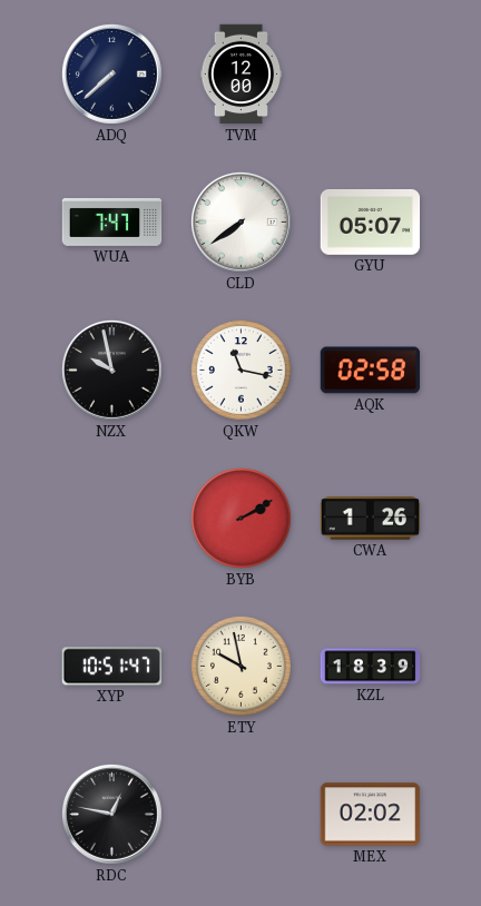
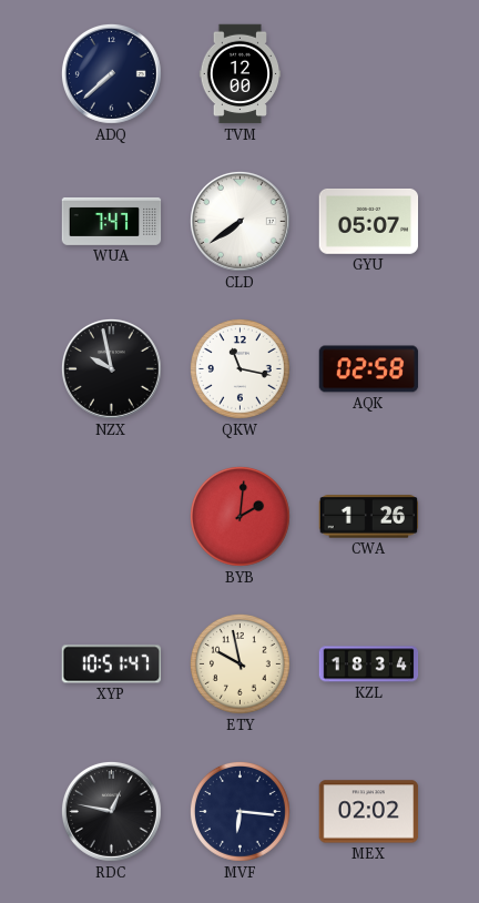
BYB: 2:10 -> 2:01
KZL: 18:39 -> 18:34
MVF: none -> 6:16
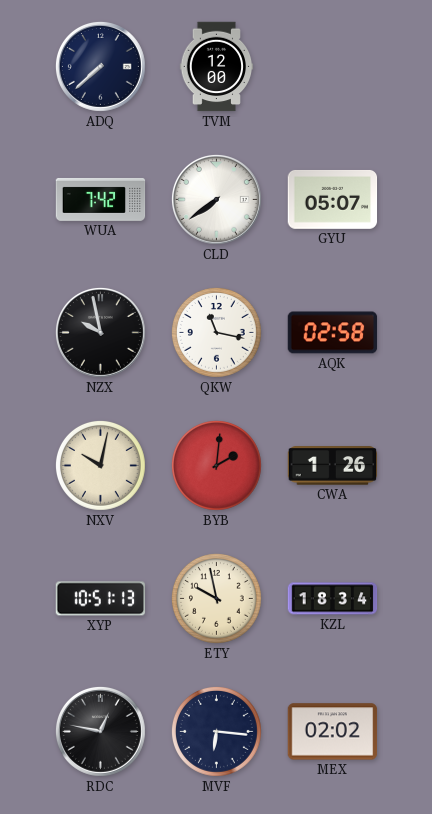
WUA: 7:47 -> 7:42
NXV: none -> 10:02
XYP: 10:51:47 -> 10:51:13
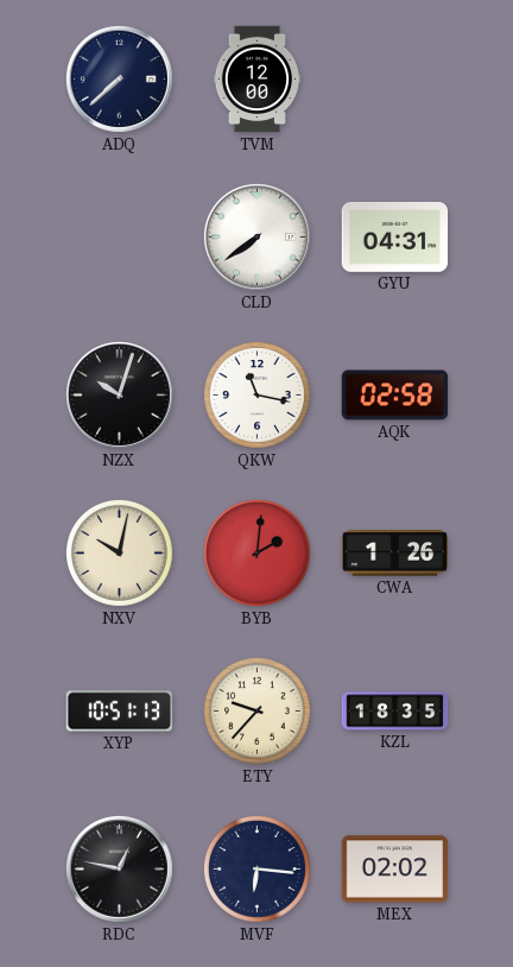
WUA: 7:42 -> none
GYU: 05:07 -> 04:31
NZX: 9:58 -> 10:03
ETY: 9:58 -> 9:37
KZL: 18:34 -> 18:35
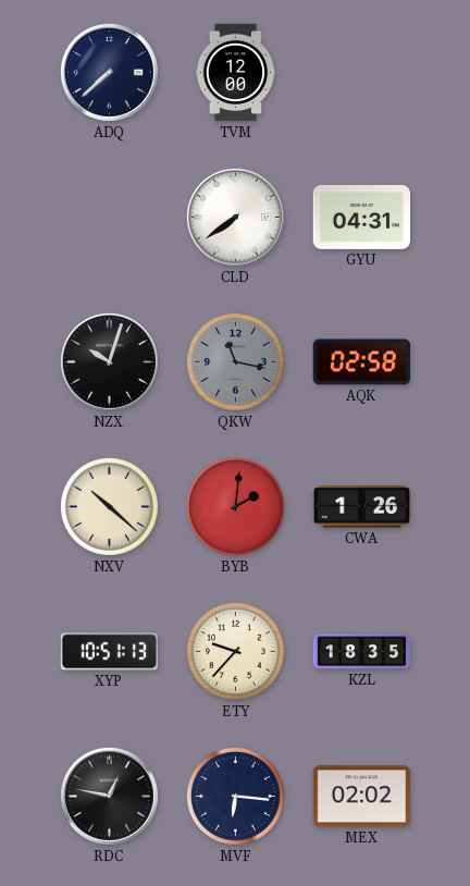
QKW dial: white -> grey
NXV: 10:02 -> 10:22
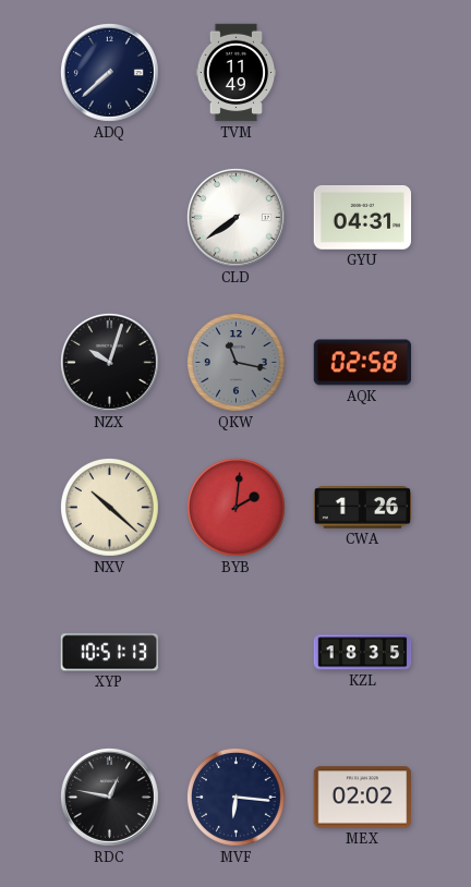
TVM: 12:00 -> 11:49
ETY: 9:37 -> none
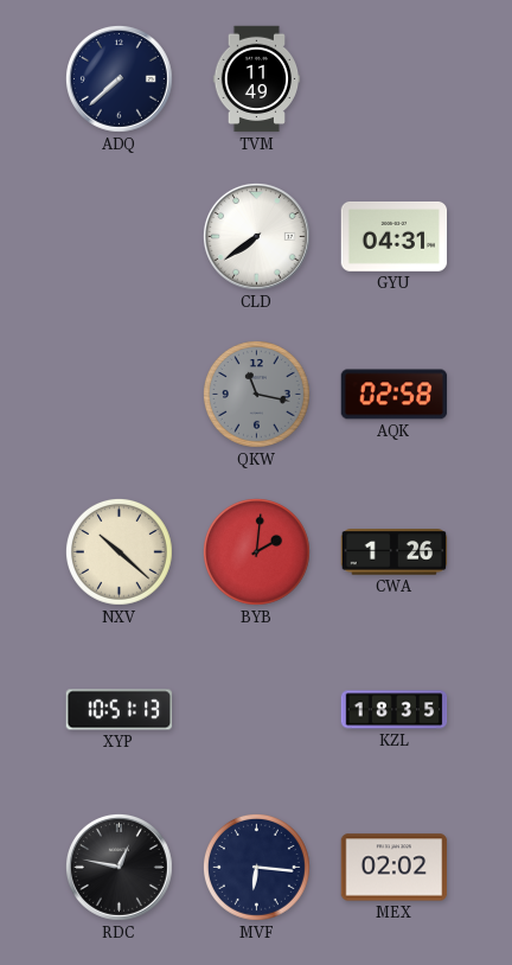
NZX: 10:03 -> none
